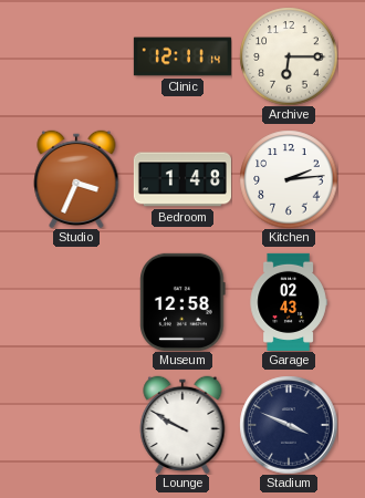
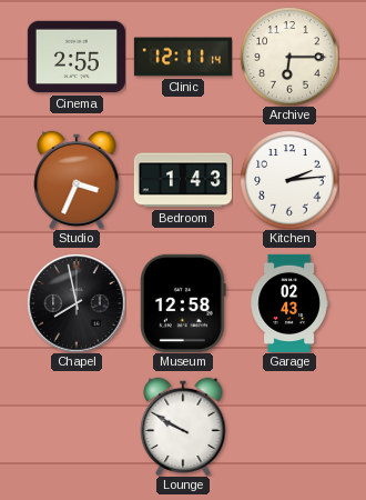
Cinema: none -> 2:55
Bedroom: 1:48 -> 1:43
Chapel: none -> 7:58
Stadium: 3:49 -> none
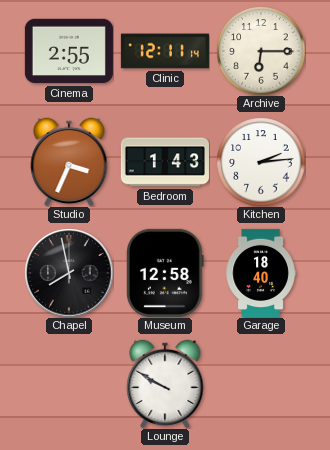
Garage: 02:43 -> 18:40
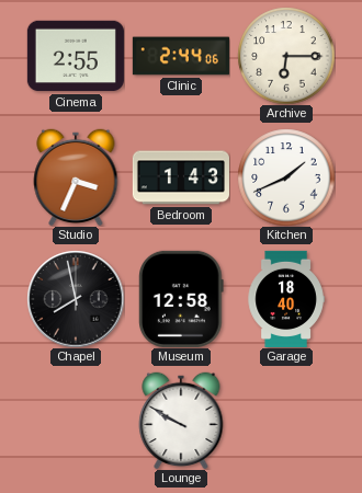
Clinic: 12:11 -> 2:44
Kitchen: 2:14 -> 1:41
